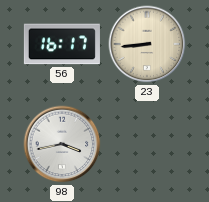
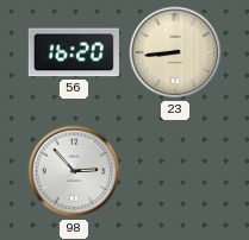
56: 16:17 -> 16:20
98: 3:43 -> 2:53
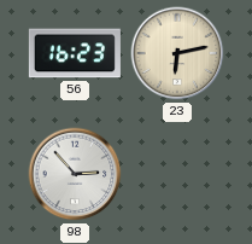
56: 16:20 -> 16:23
23: 8:44 -> 6:13
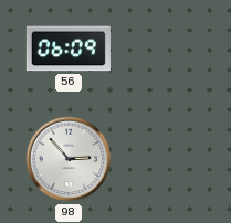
56: 16:23 -> 06:09
23: 6:13 -> none
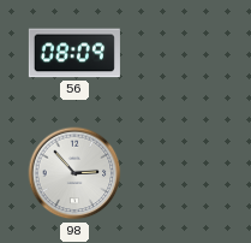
56: 06:09 -> 08:09
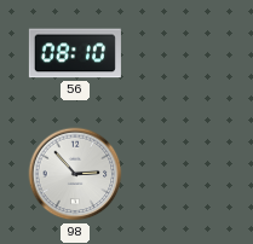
56: 08:09 -> 08:10
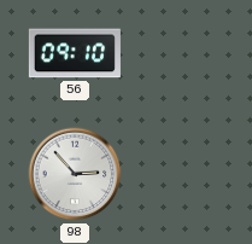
56: 08:10 -> 09:10
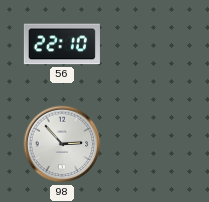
56: 09:10 -> 22:10
